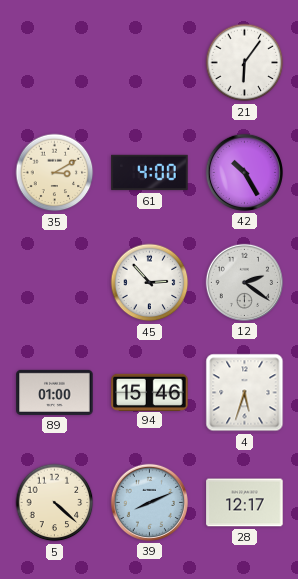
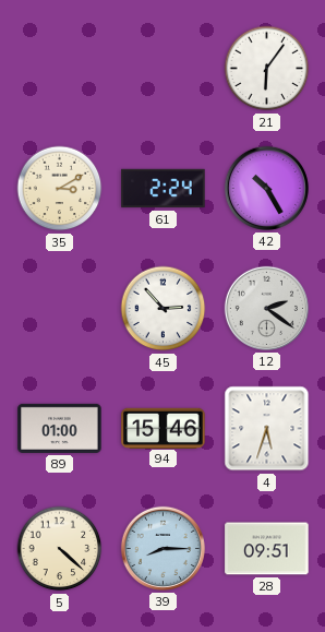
61: 4:00 -> 2:24
39: 8:11 -> 8:15
28: 12:17 -> 09:51
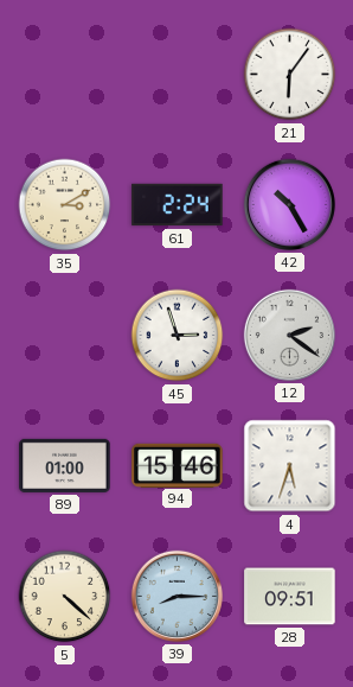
45: 2:53 -> 2:57
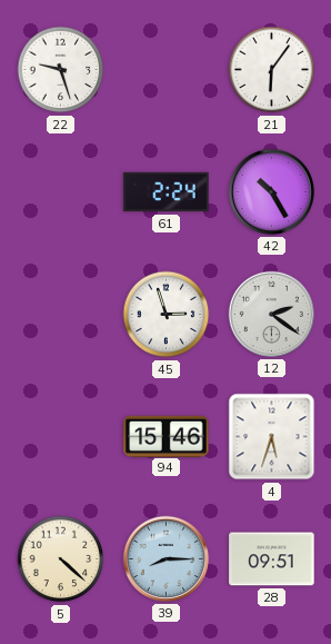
22: none -> 9:27
35: 3:10 -> none
89: 01:00 -> none
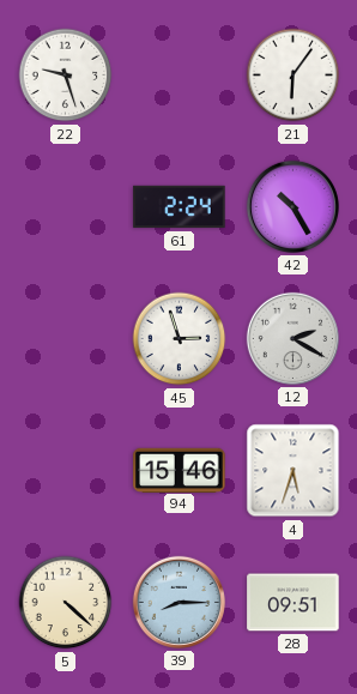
12: 2:21 -> 2:20
